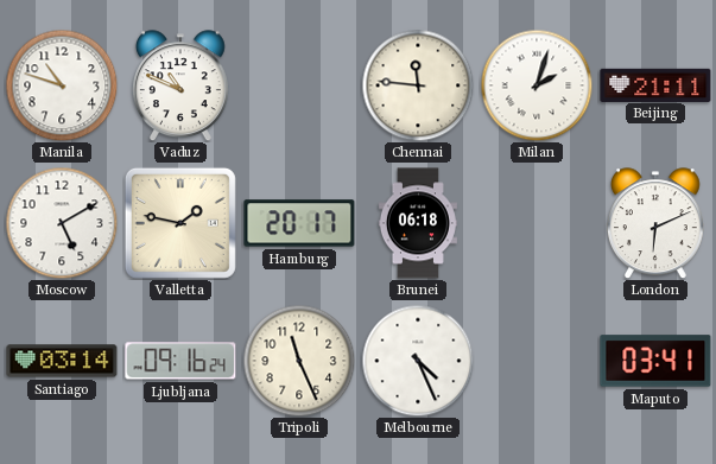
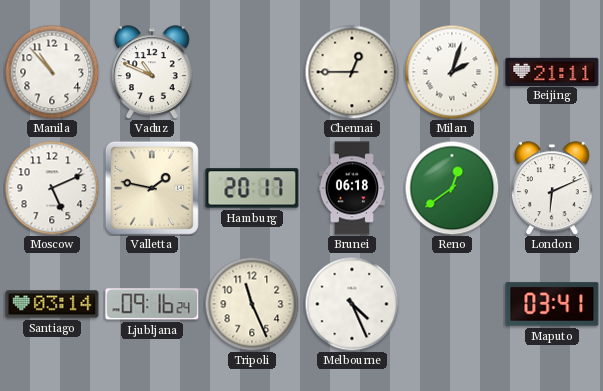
Manila: 10:48 -> 10:53
Chennai: 11:46 -> 12:45
Moscow: 5:10 -> 5:11
Reno: none -> 12:39
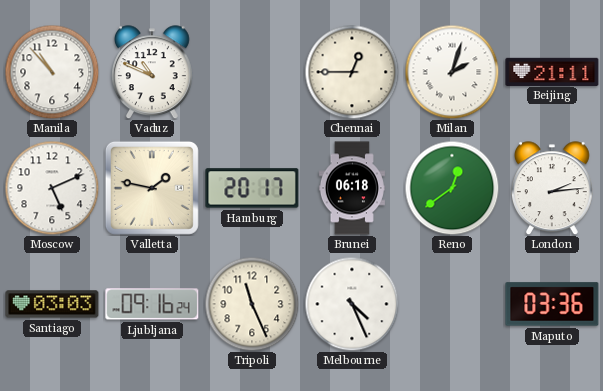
London: 6:11 -> 2:14
Santiago: 03:14 -> 03:03
Maputo: 03:41 -> 03:36
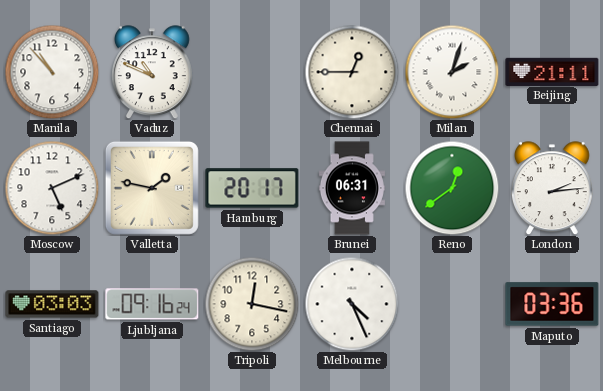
Brunei: 06:18 -> 06:31
Tripoli: 11:26 -> 12:17
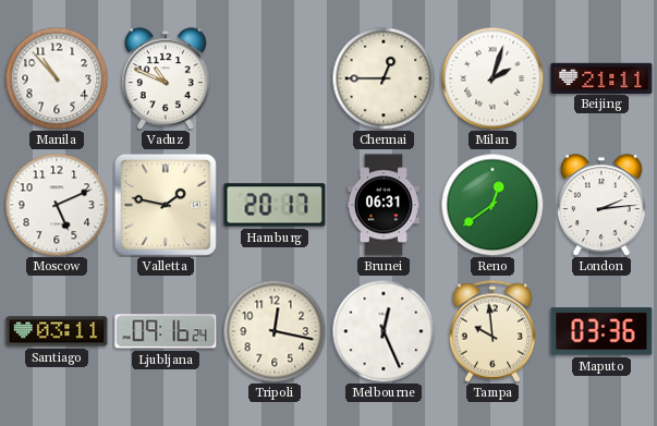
Santiago: 03:03 -> 03:11
Melbourne: 4:26 -> 12:26
Tampa: none -> 9:59
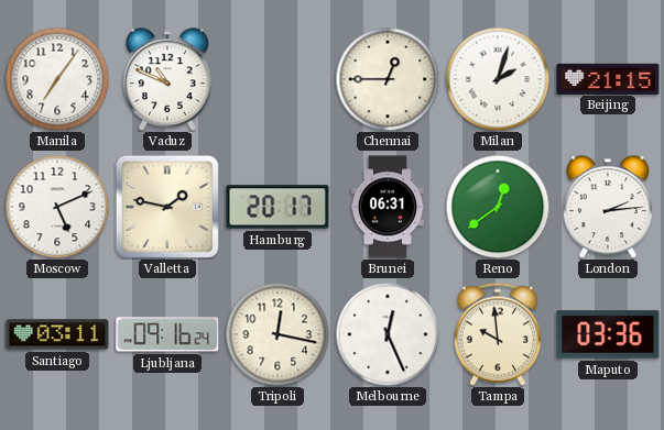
Manila: 10:53 -> 7:06
Beijing: 21:11 -> 21:15
